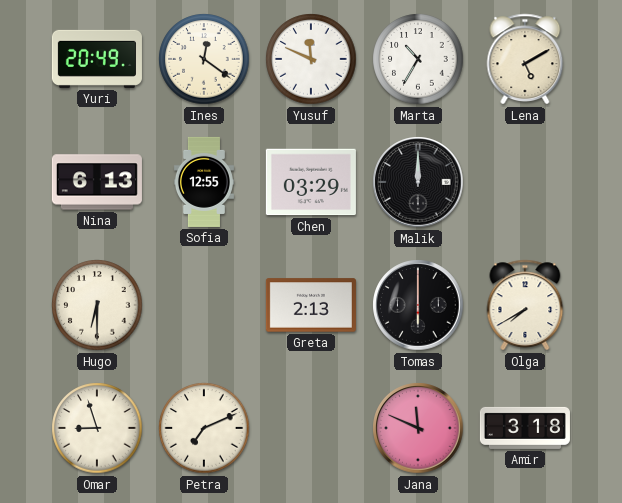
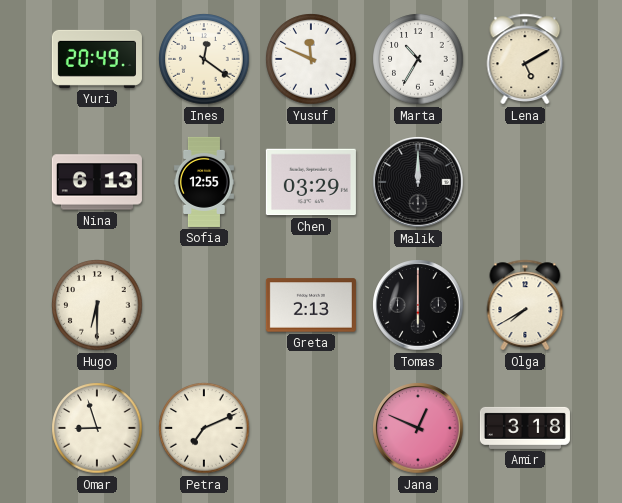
Jana: 11:49 -> 12:49
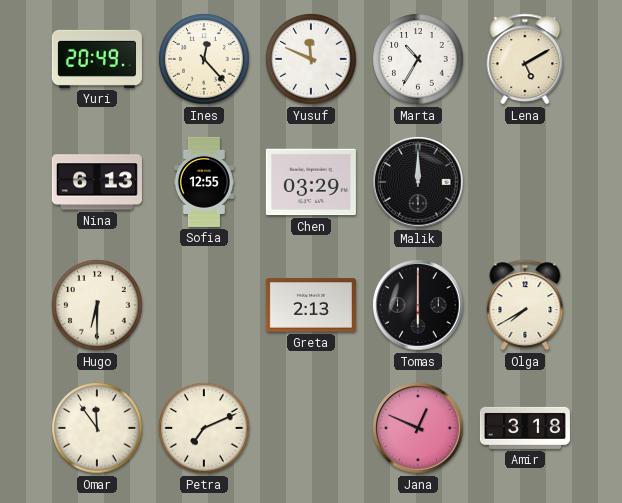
Ines: 12:21 -> 12:23
Omar: 8:57 -> 11:54
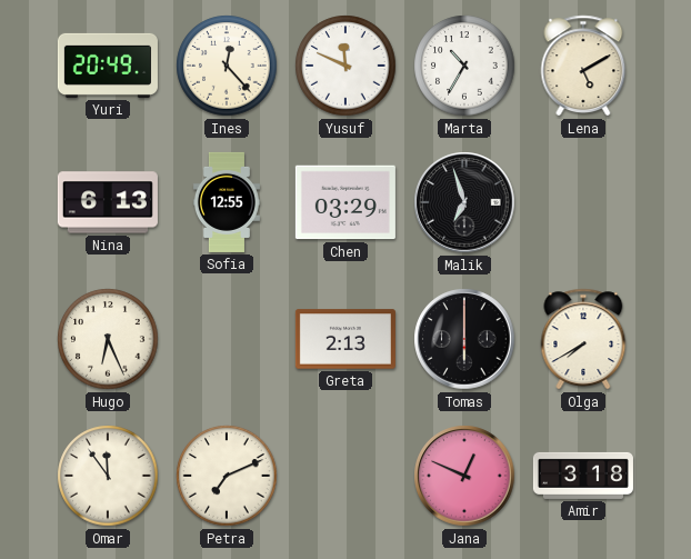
Malik: 12:00 -> 6:57
Hugo: 6:30 -> 6:26
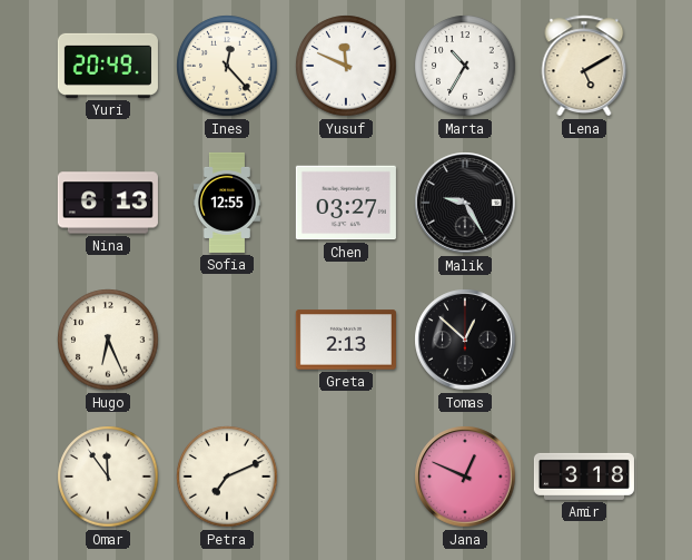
Chen: 03:29 -> 03:27
Malik: 6:57 -> 9:25
Tomas: 6:00 -> 12:52
Olga: 7:40 -> none
